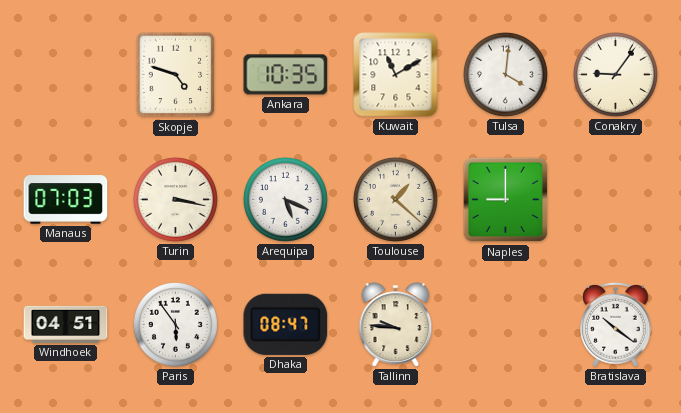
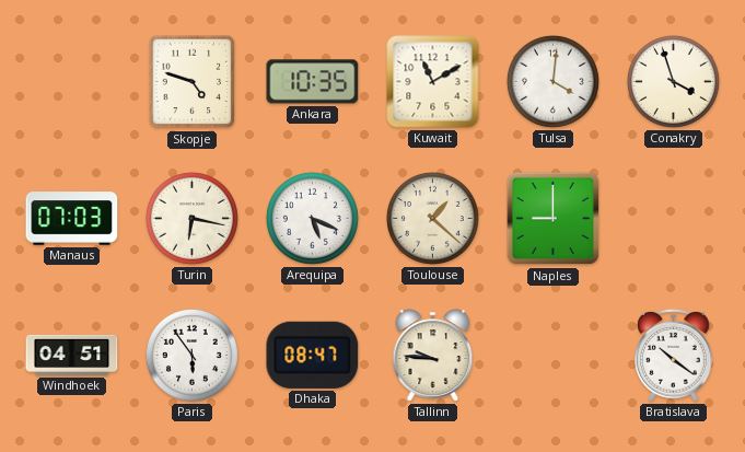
Conakry: 9:06 -> 3:57
Turin: 3:17 -> 6:17
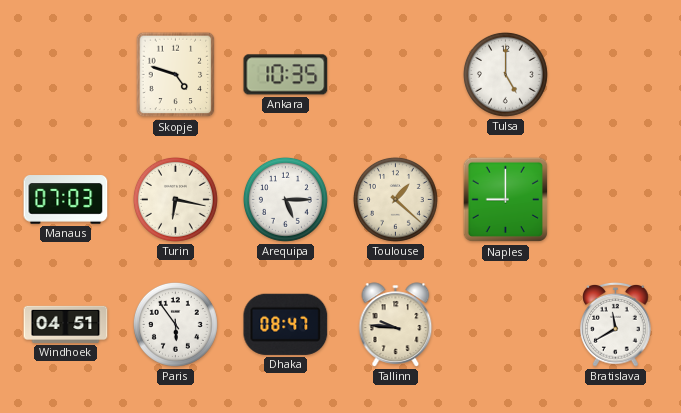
Kuwait: 11:10 -> none
Tulsa: 4:01 -> 5:00
Conakry: 3:57 -> none
Arequipa: 5:19 -> 5:15
Bratislava: 10:21 -> 11:40
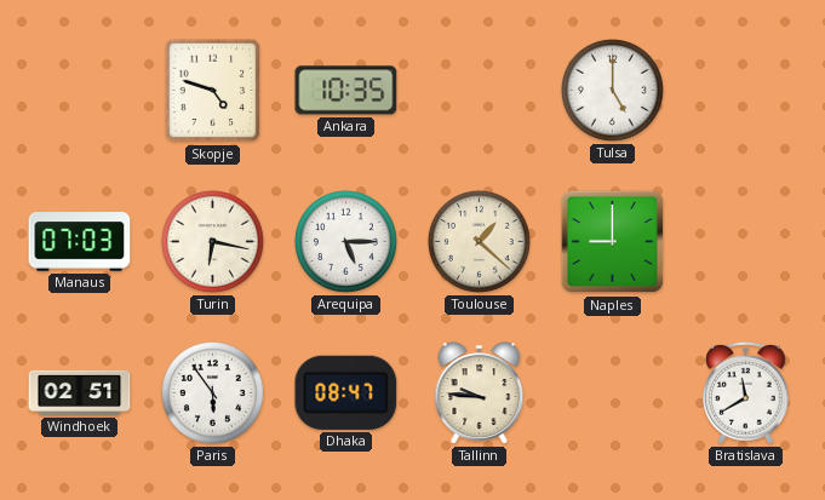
Windhoek: 04:51 -> 02:51
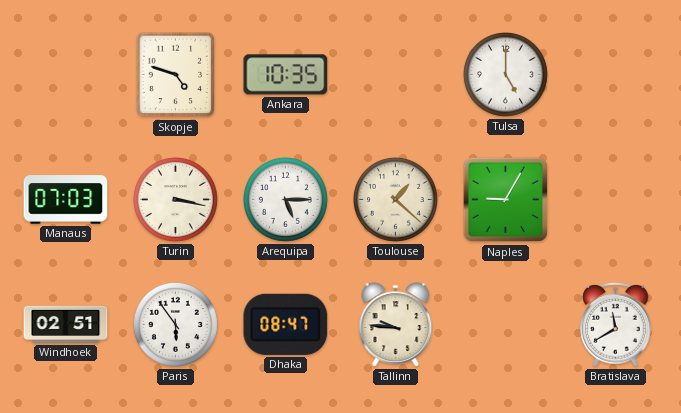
Turin: 6:17 -> 3:17
Naples: 9:00 -> 9:05
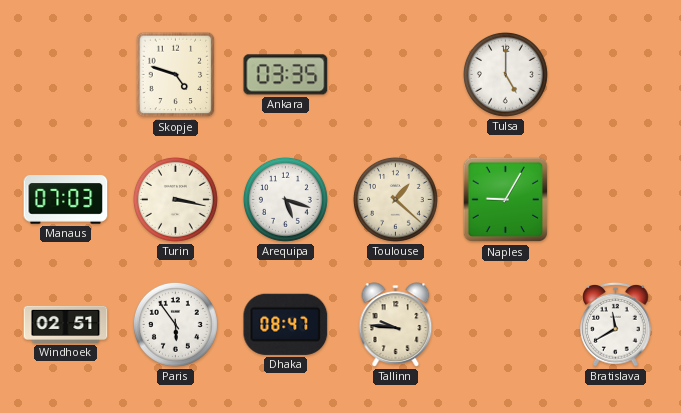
Ankara: 10:35 -> 03:35
Arequipa: 5:15 -> 5:18
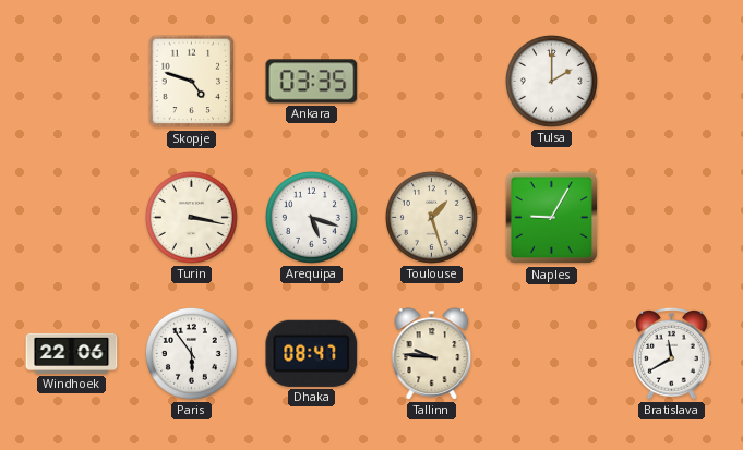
Tulsa: 5:00 -> 2:00
Manaus: 07:03 -> none
Toulouse: 1:22 -> 1:27
Windhoek: 02:51 -> 22:06
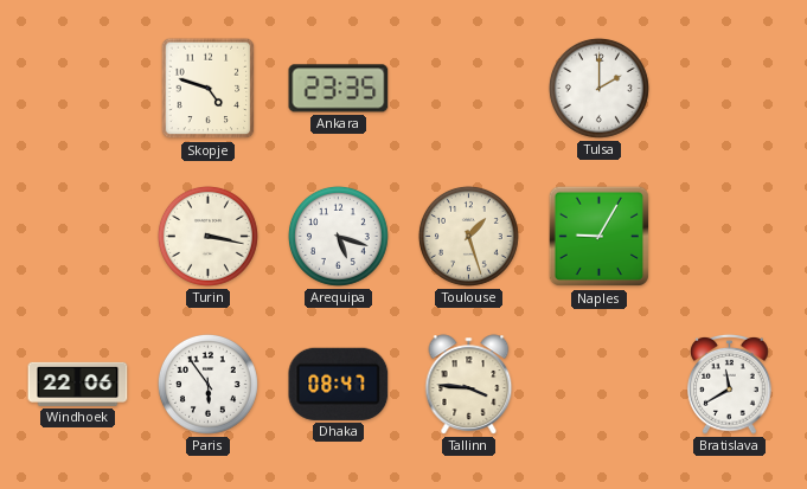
Ankara: 03:35 -> 23:35
Tallinn: 9:46 -> 3:46
